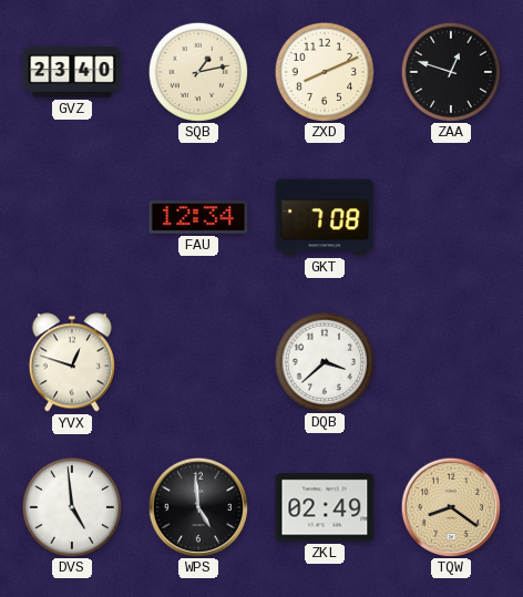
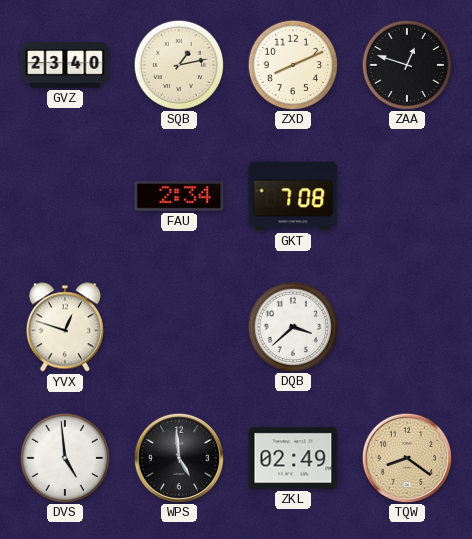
FAU: 12:34 -> 2:34
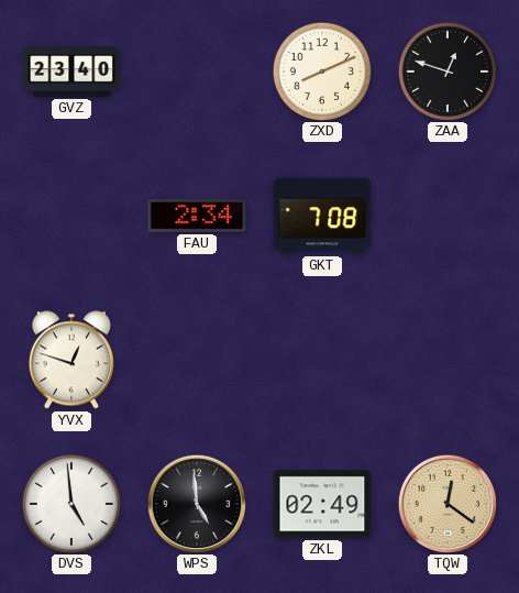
SQB: 1:13 -> none
DQB: 3:38 -> none
TQW: 8:21 -> 12:21
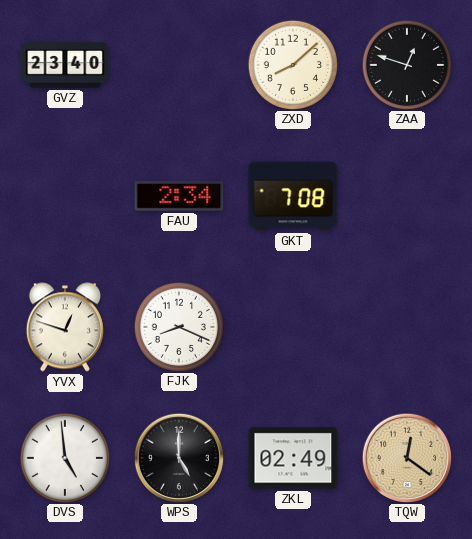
ZXD: 8:11 -> 8:08
FJK: none -> 8:19
WPS: 4:59 -> 5:00
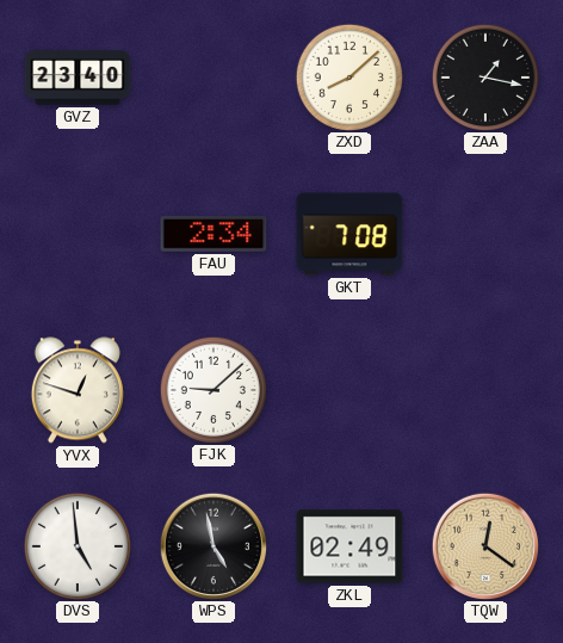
ZAA: 12:48 -> 1:17
FJK: 8:19 -> 9:08
WPS: 5:00 -> 4:58
